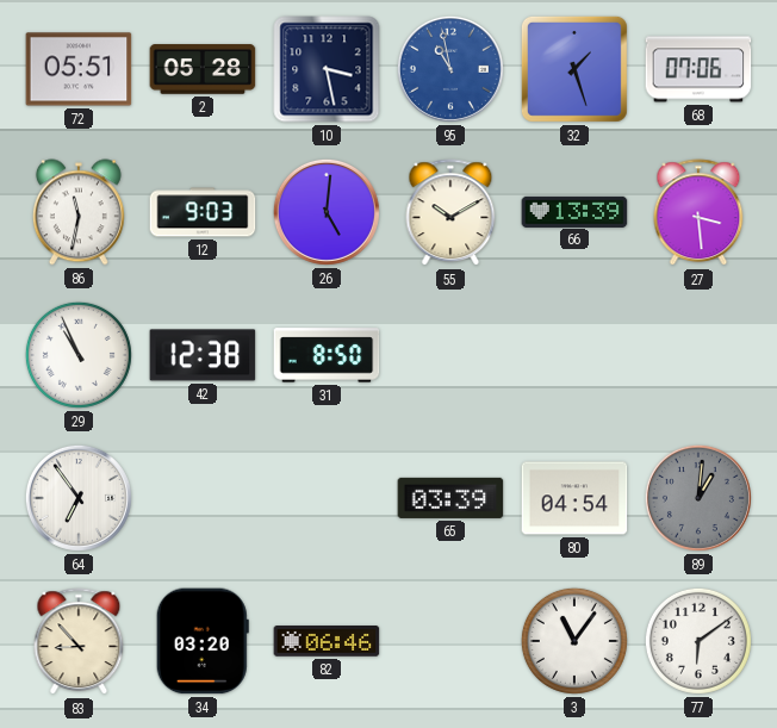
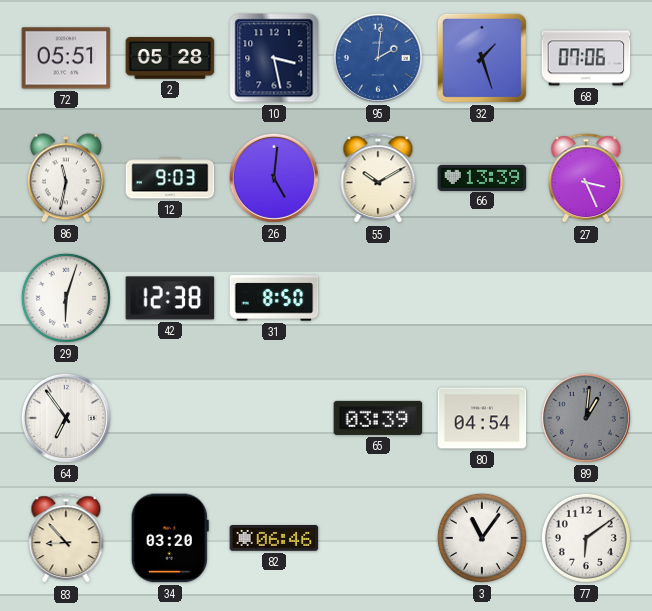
95: 10:58 -> 2:01
27: 3:29 -> 3:26
29: 10:56 -> 6:03
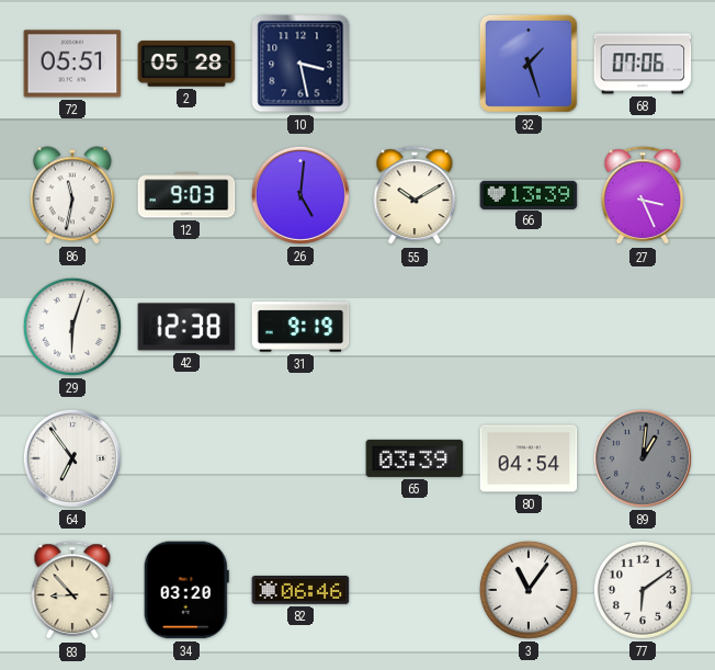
95: 2:01 -> none
31: 8:50 -> 9:19
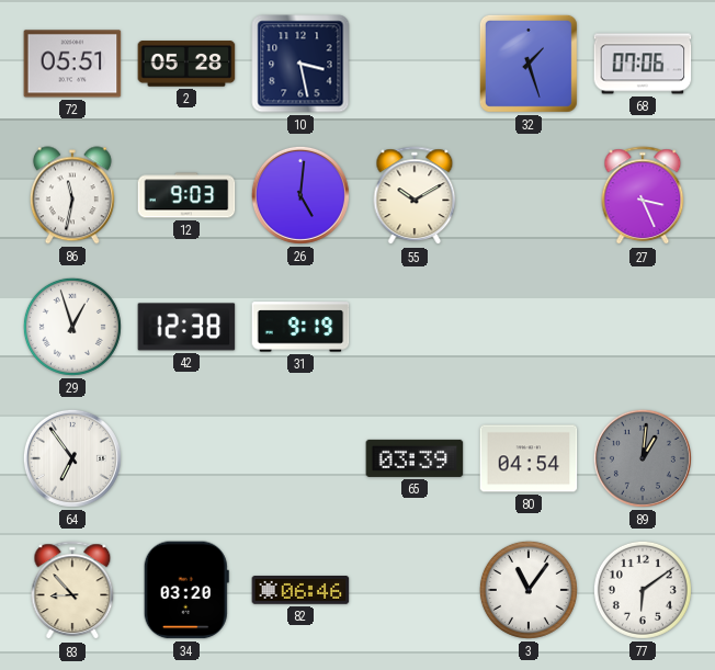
66: 13:39 -> none
29: 6:03 -> 12:57
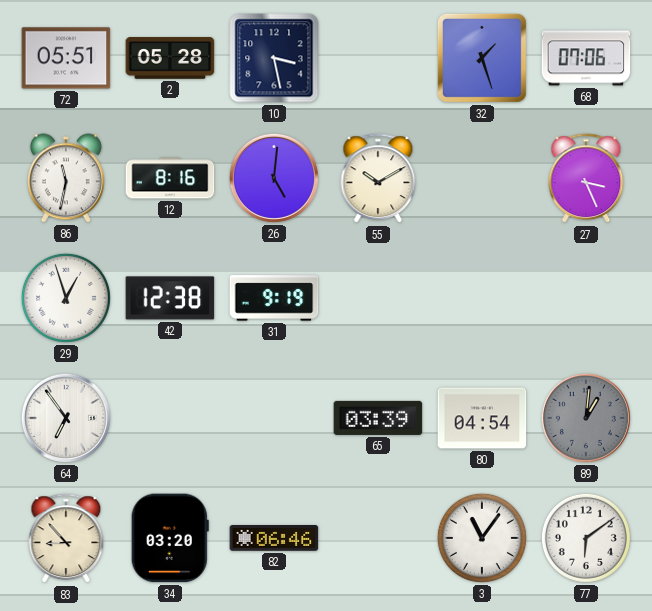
12: 9:03 -> 8:16
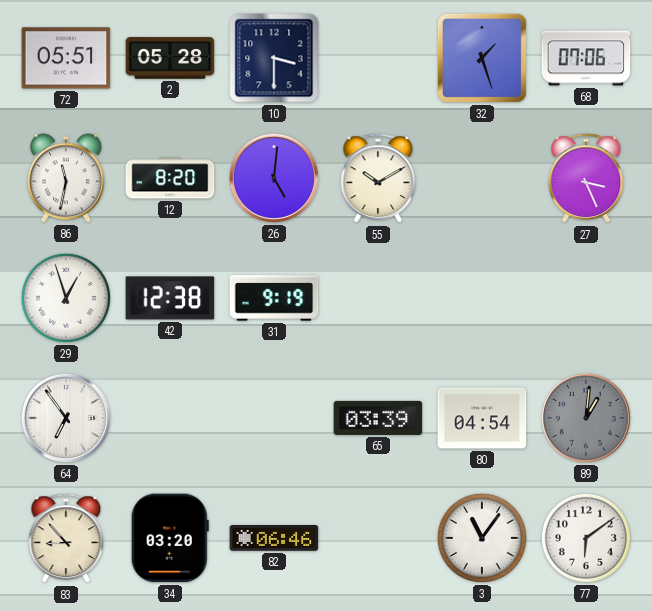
10: 3:28 -> 3:30
12: 8:16 -> 8:20
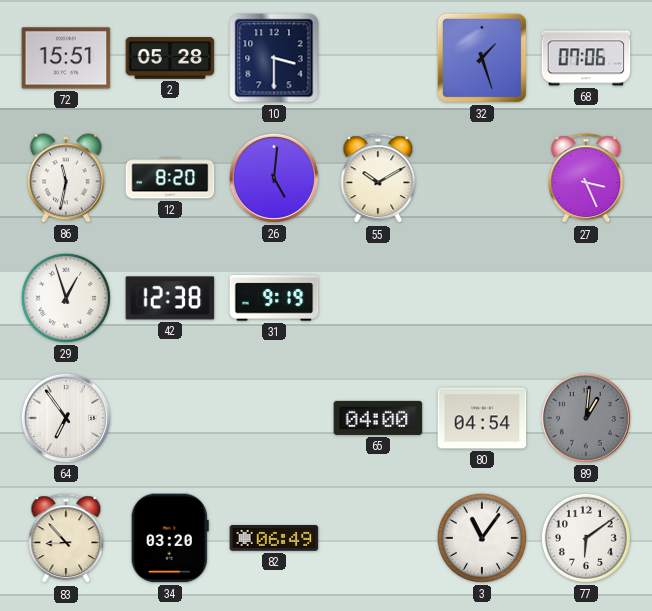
72: 05:51 -> 15:51
65: 03:39 -> 04:00
82: 06:46 -> 06:49
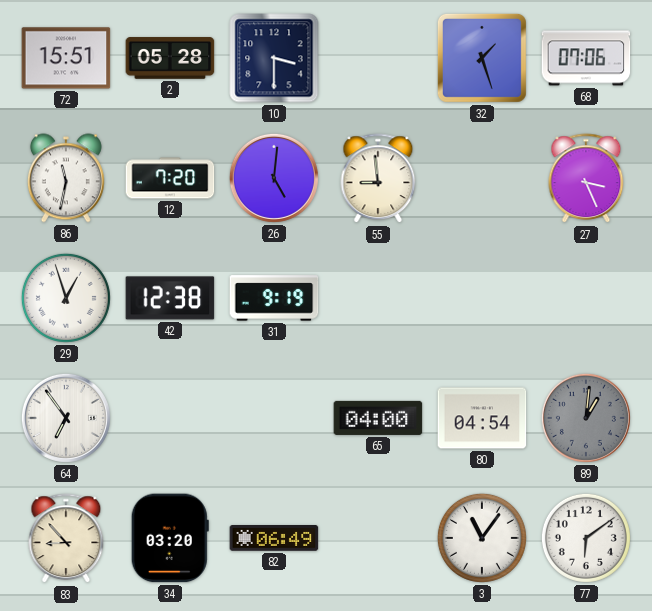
12: 8:20 -> 7:20
55: 10:10 -> 8:59
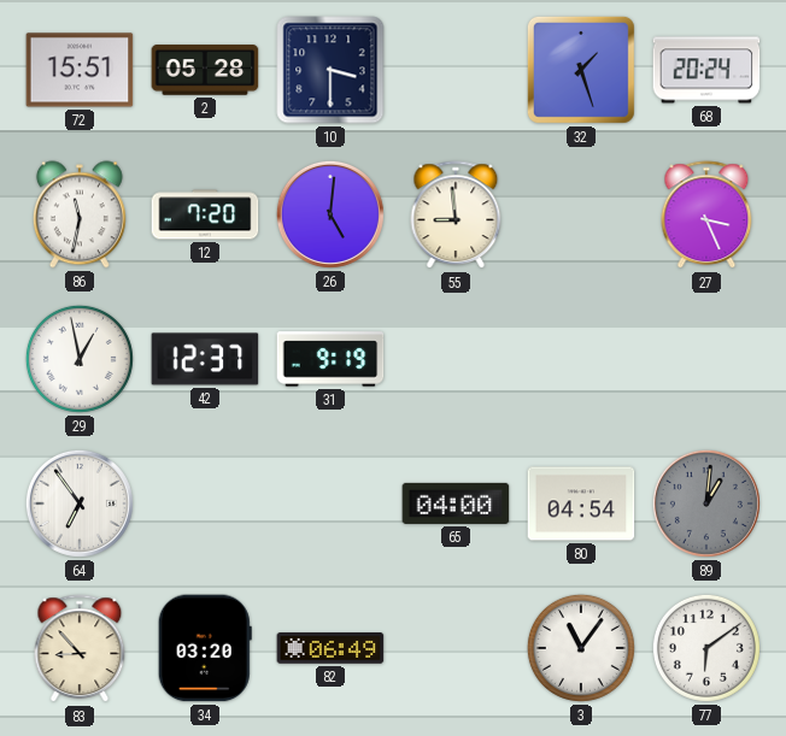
68: 07:06 -> 20:24
29: 12:57 -> 12:58
42: 12:38 -> 12:37
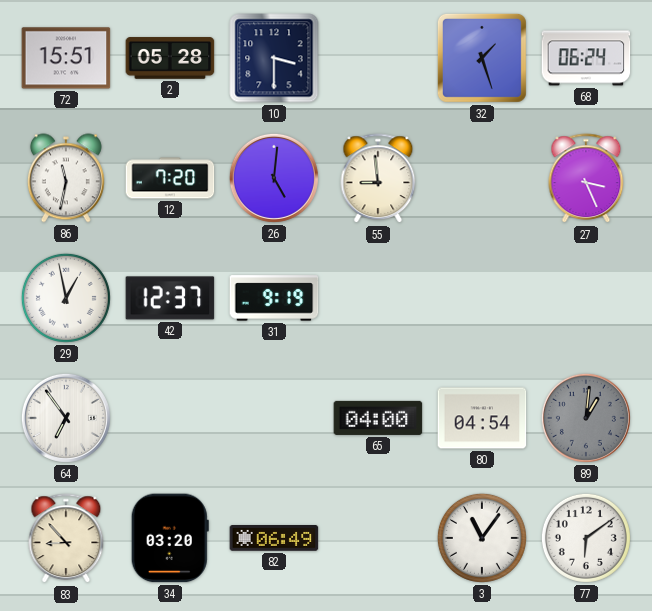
68: 20:24 -> 06:24
